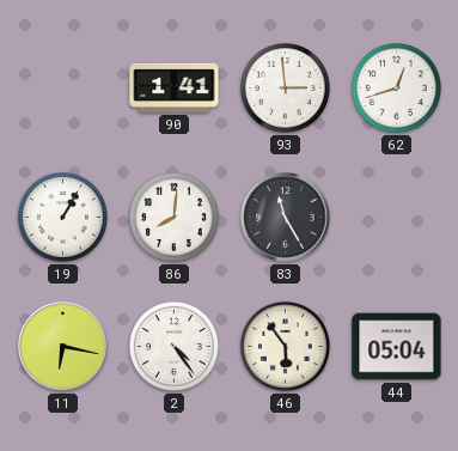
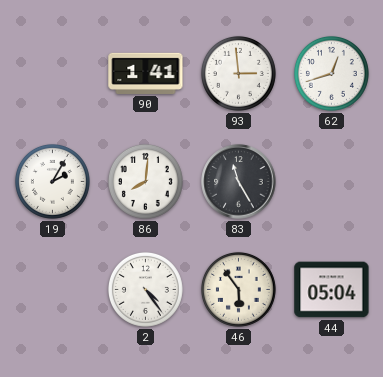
19: 1:05 -> 2:05
11: 6:17 -> none
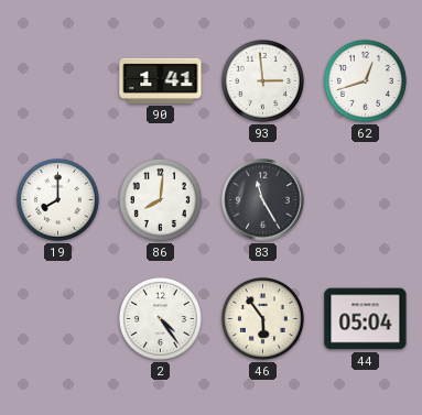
19: 2:05 -> 8:00
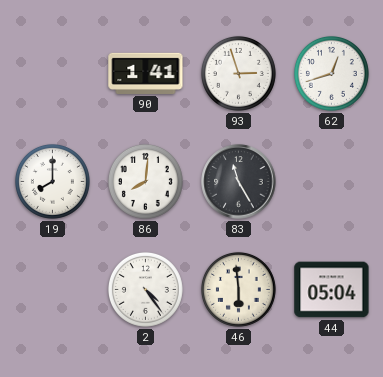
93: 2:59 -> 2:57
46: 5:54 -> 5:59
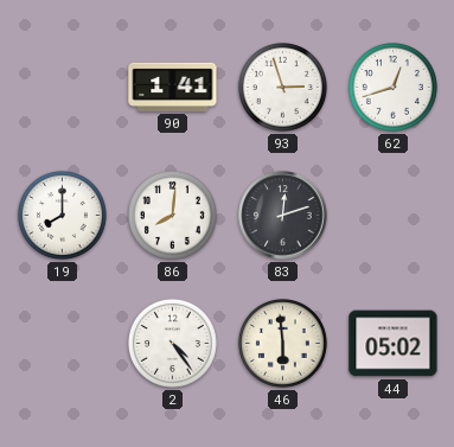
83: 11:25 -> 12:12
44: 05:04 -> 05:02
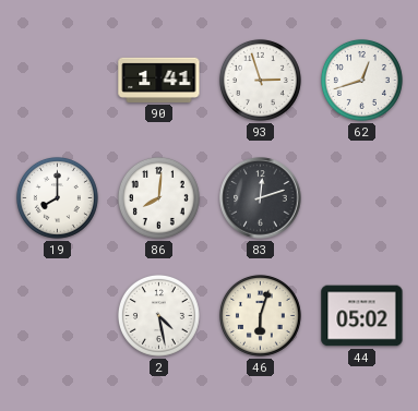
2: 4:24 -> 4:28
46: 5:59 -> 6:03
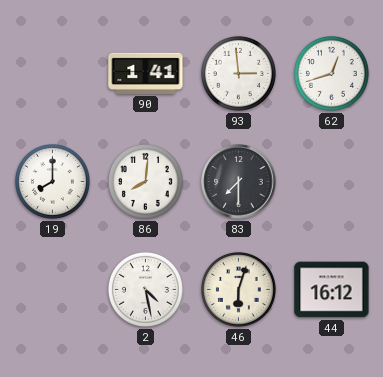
93: 2:57 -> 2:59
83: 12:12 -> 7:30
44: 05:02 -> 16:12
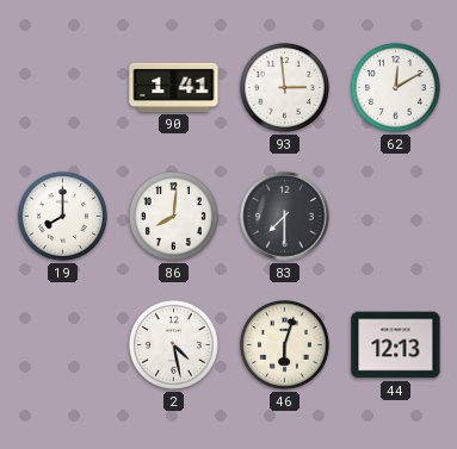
62: 12:42 -> 12:10
44: 16:12 -> 12:13
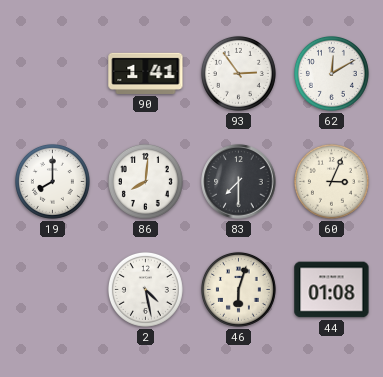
93: 2:59 -> 2:54
60: none -> 3:04
44: 12:13 -> 01:08
